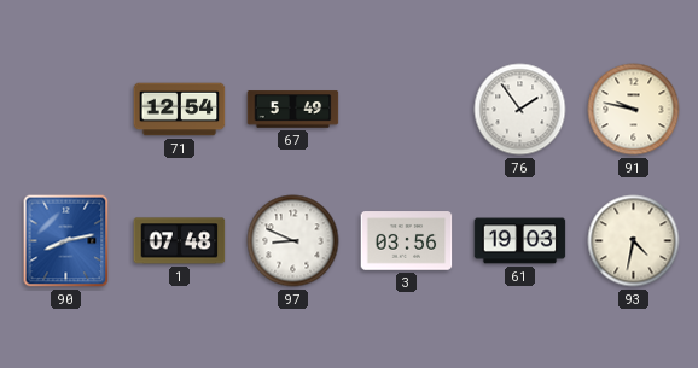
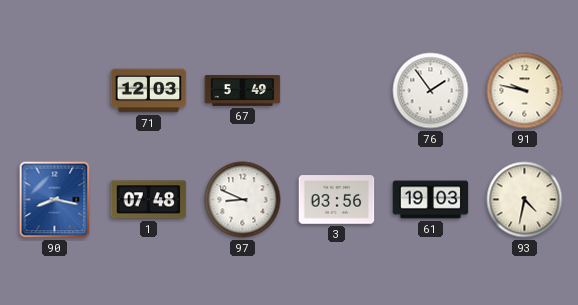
71: 12:54 -> 12:03
90: 8:13 -> 8:17
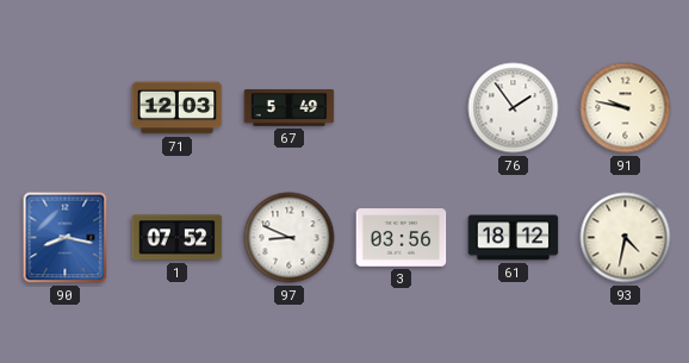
1: 07:48 -> 07:52
61: 19:03 -> 18:12
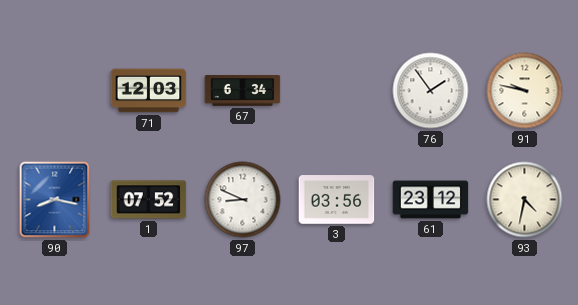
67: 5:49 -> 6:34
61: 18:12 -> 23:12
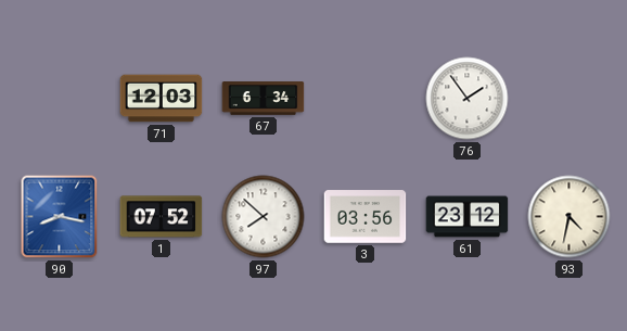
91: 9:47 -> none
97: 8:49 -> 7:52
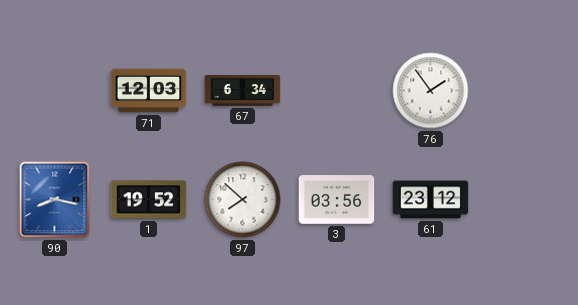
1: 07:52 -> 19:52
93: 4:32 -> none
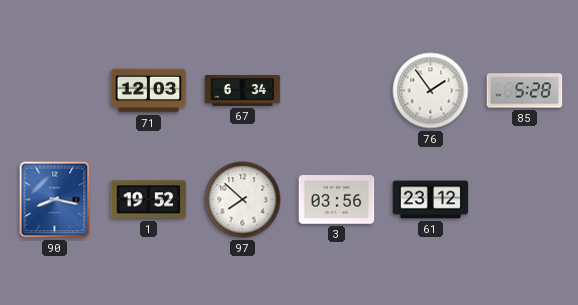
85: none -> 5:28
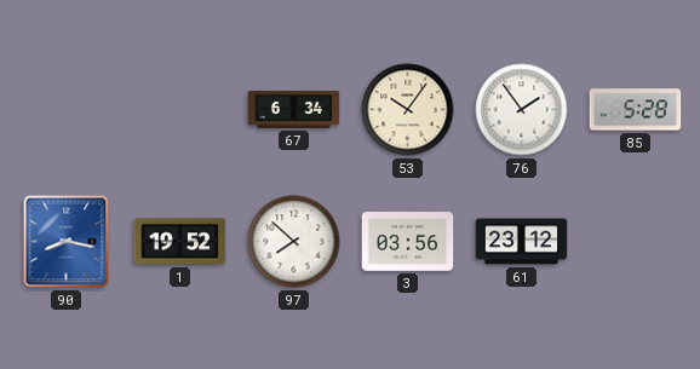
71: 12:03 -> none
53: none -> 10:06
